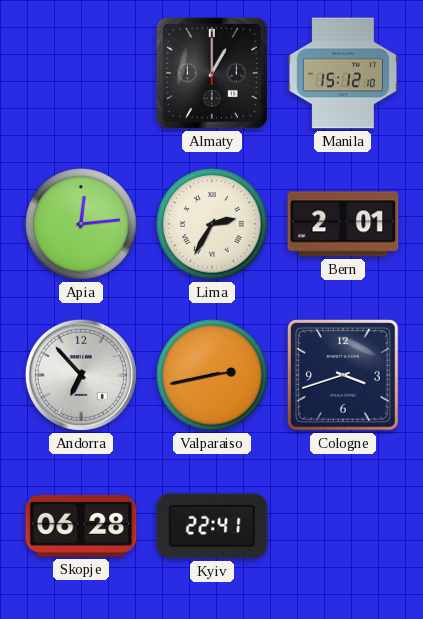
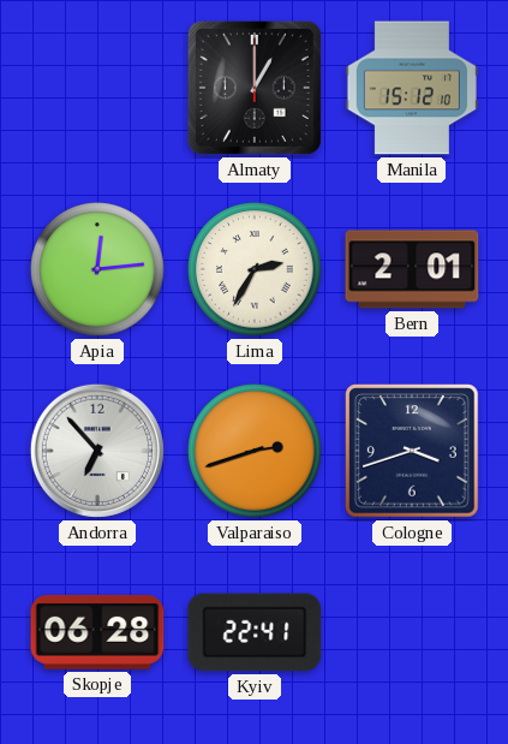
Valparaiso: 2:43 -> 2:42
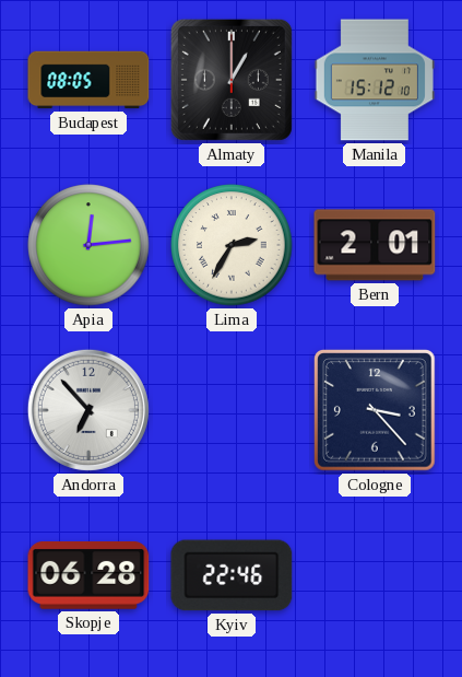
Budapest: none -> 08:05
Valparaiso: 2:42 -> none
Cologne: 3:42 -> 3:23
Kyiv: 22:41 -> 22:46
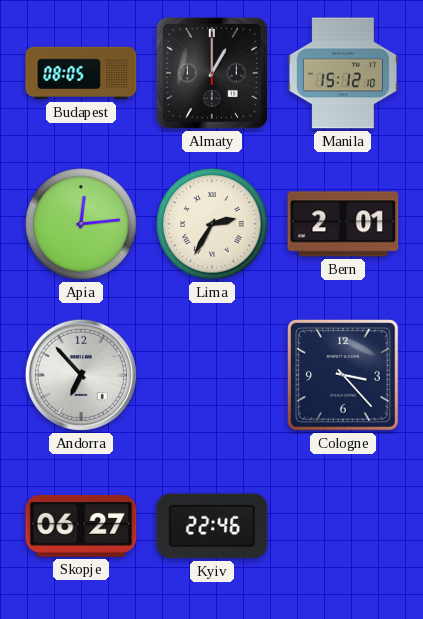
Skopje: 06:28 -> 06:27
